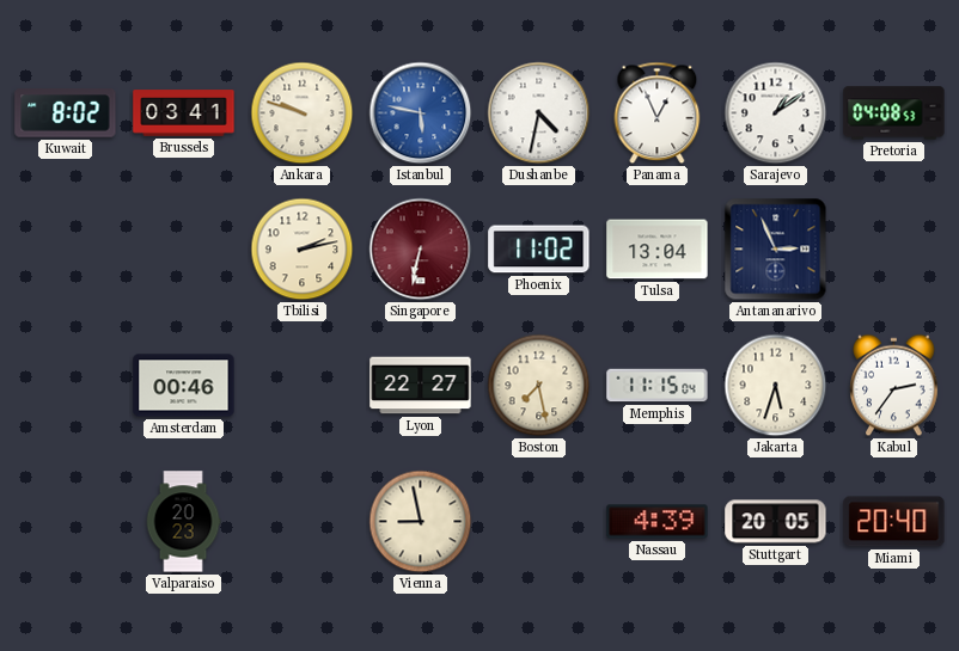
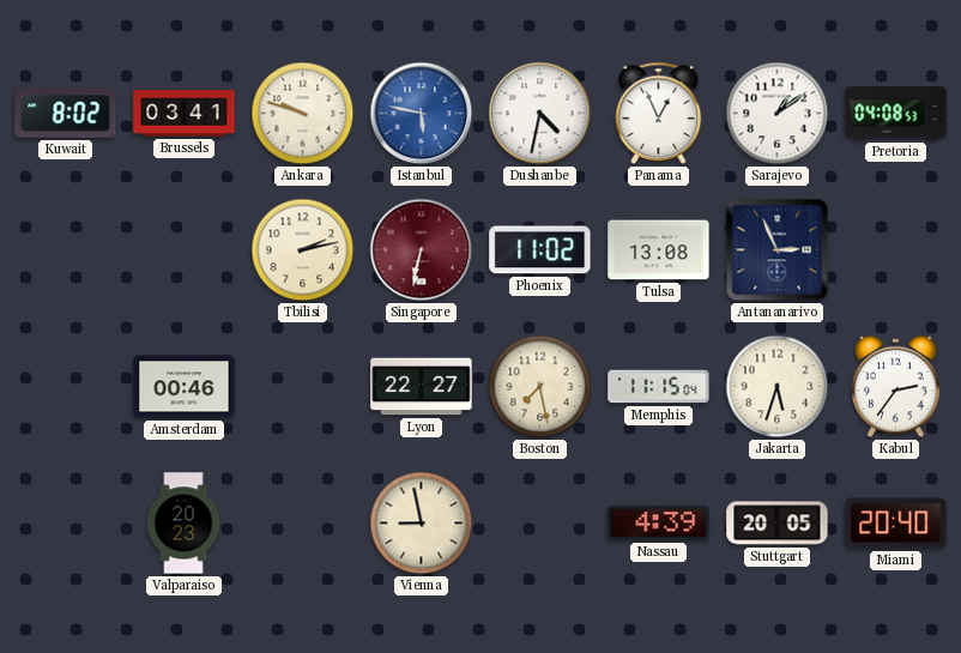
Tulsa: 13:04 -> 13:08
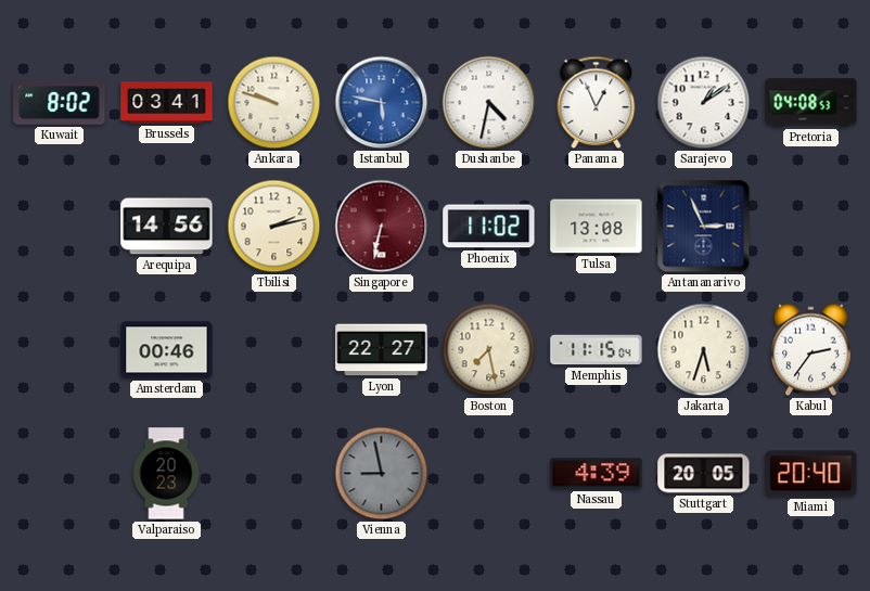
Arequipa: none -> 14:56
Vienna dial: cream -> grey
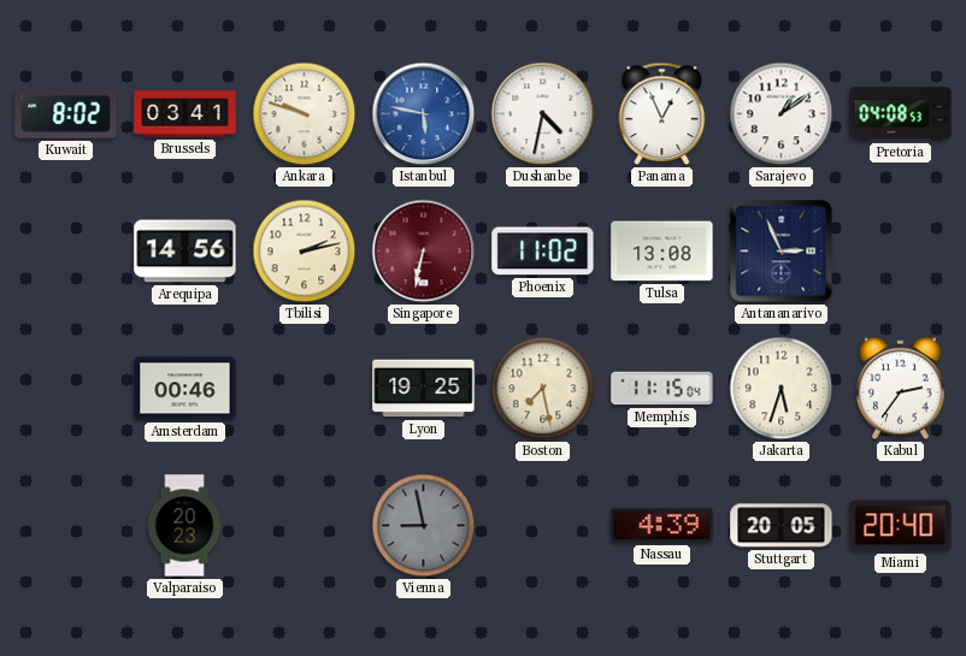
Lyon: 22:27 -> 19:25
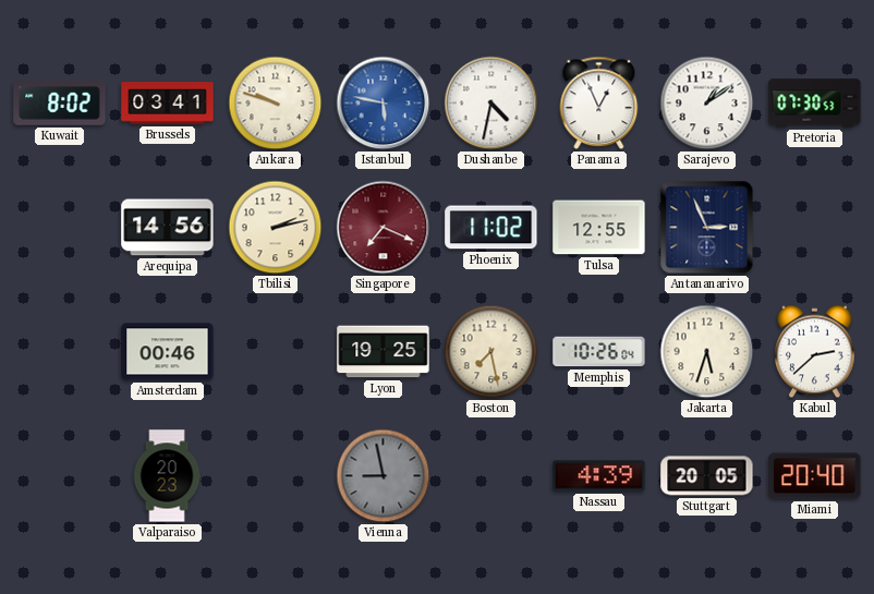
Pretoria: 04:08 -> 07:30
Singapore: 6:32 -> 7:19
Tulsa: 13:08 -> 12:55
Memphis: 11:15 -> 10:26
Kabul: 2:36 -> 2:38
